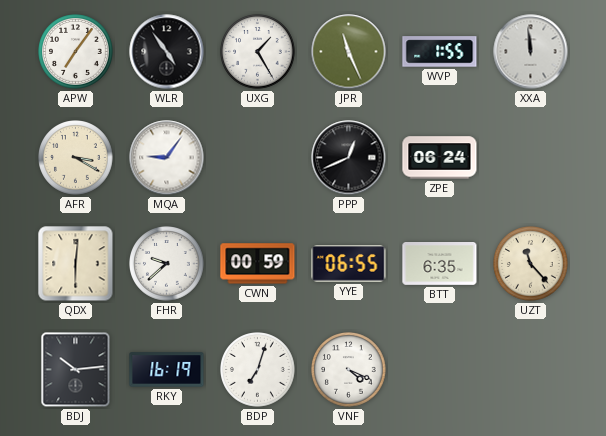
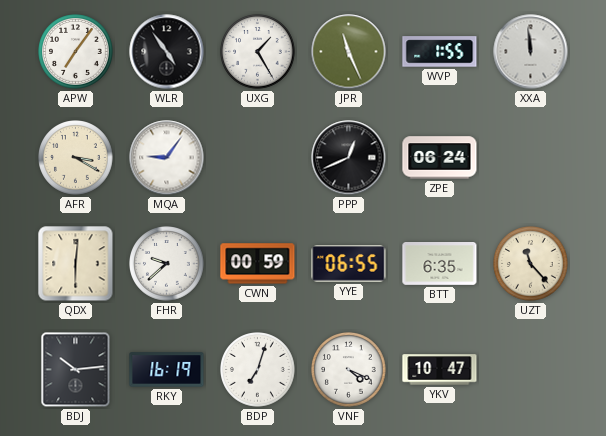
YKV: none -> 10:47
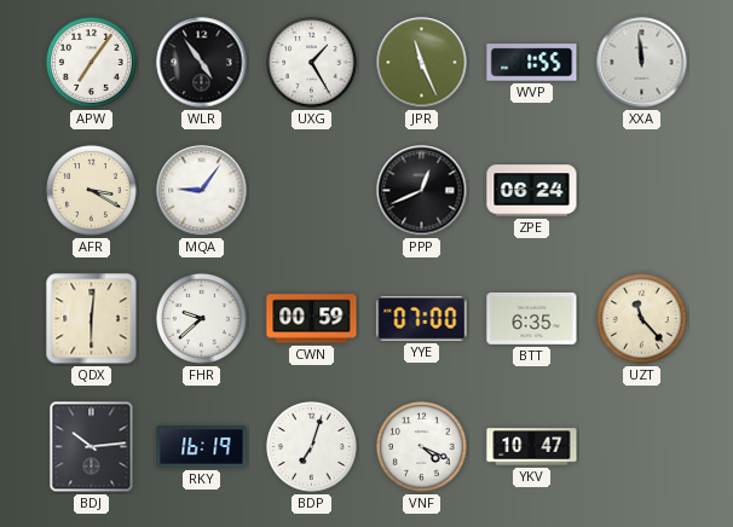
YYE: 06:55 -> 07:00
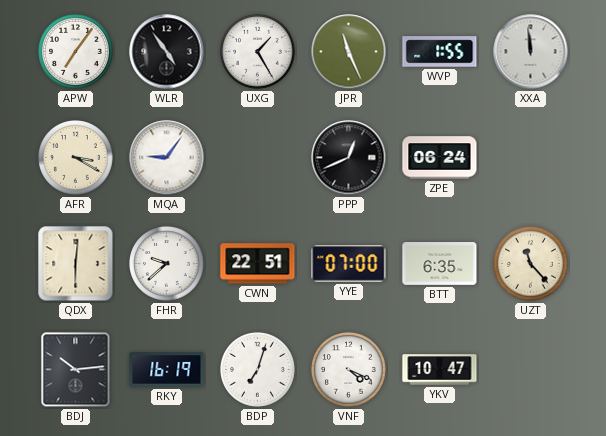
CWN: 00:59 -> 22:51
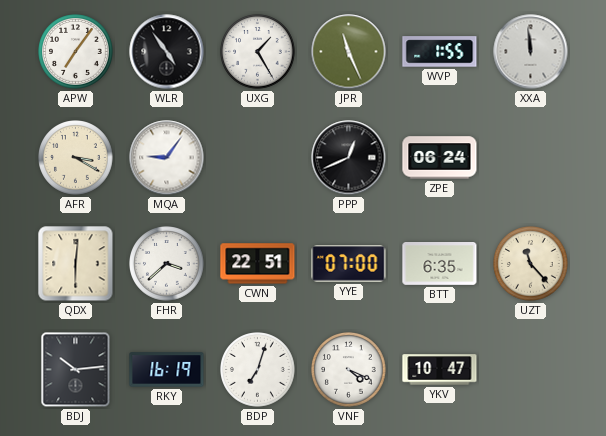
FHR: 9:38 -> 3:38
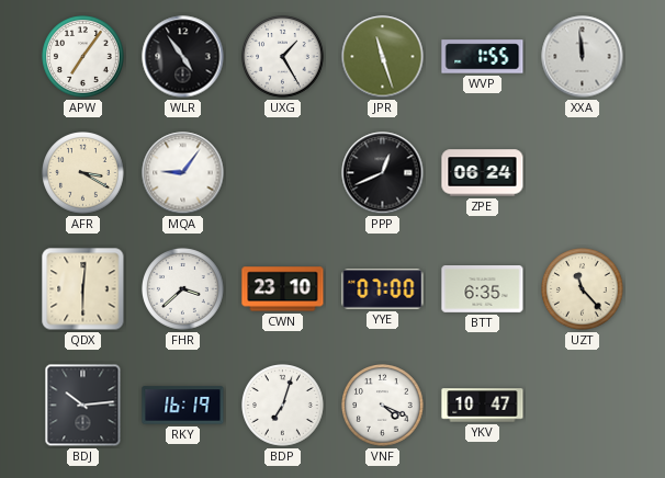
JPR: 11:26 -> 11:27
CWN: 22:51 -> 23:10
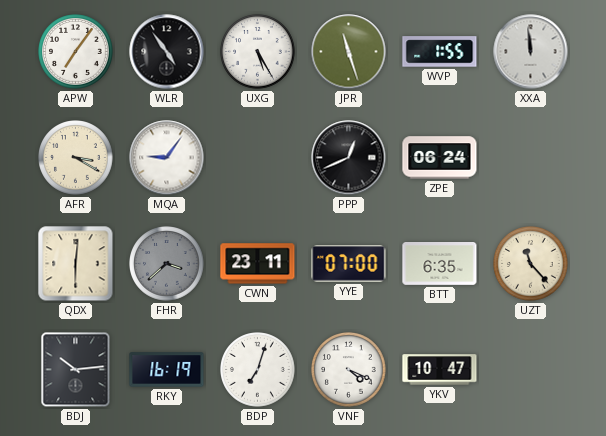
UXG: 1:25 -> 5:25
FHR dial: white -> grey
CWN: 23:10 -> 23:11
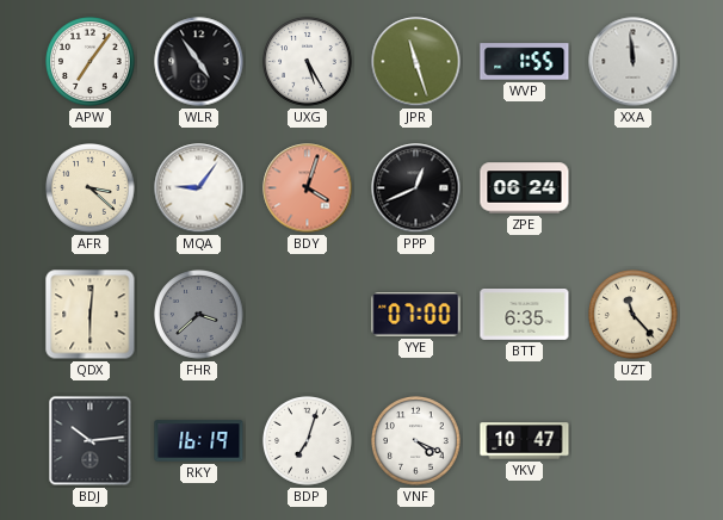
AFR: 3:20 -> 3:22
BDY: none -> 4:03
CWN: 23:11 -> none
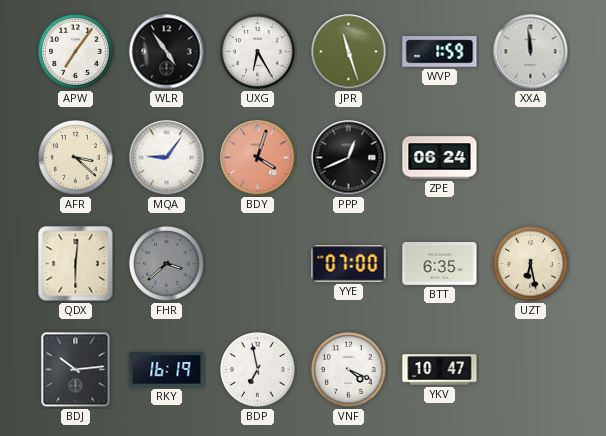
UXG: 5:25 -> 6:25
WVP: 1:55 -> 1:59
UZT: 11:23 -> 6:28
BDP: 7:03 -> 6:58
